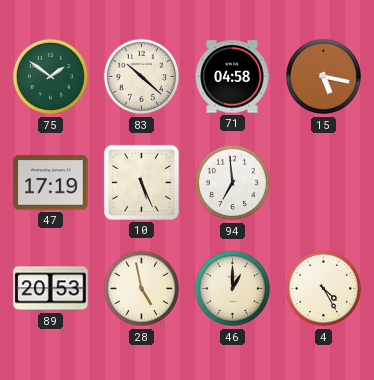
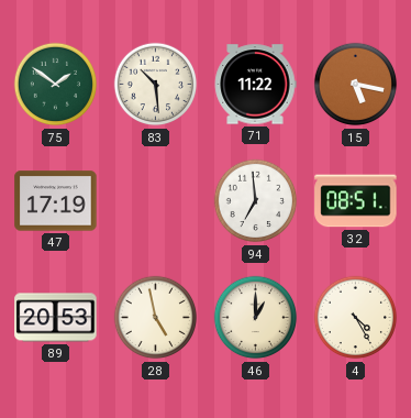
83: 10:22 -> 10:29
71: 04:58 -> 11:22
10: 5:26 -> none
32: none -> 08:51
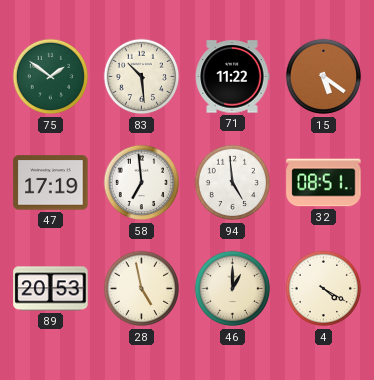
15: 5:17 -> 5:21
58: none -> 6:59
94: 6:59 -> 4:59
4: 4:25 -> 4:20
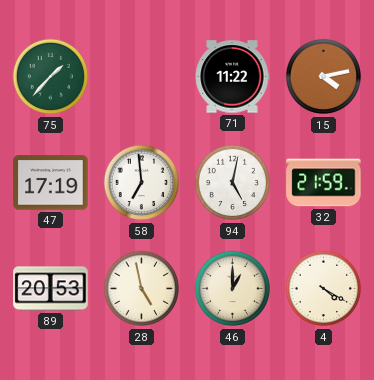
75: 1:51 -> 1:37
83: 10:29 -> none
15: 5:21 -> 4:13
94: 4:59 -> 5:02
32: 08:51 -> 21:59
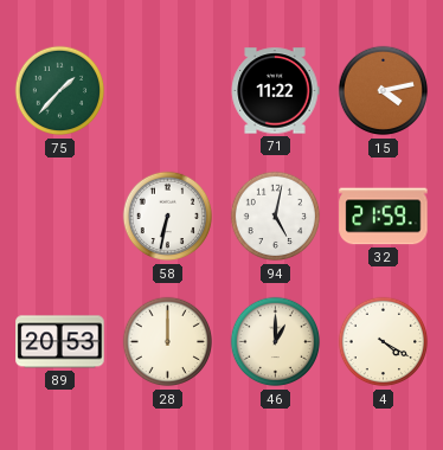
47: 17:19 -> none
58: 6:59 -> 6:32
28: 4:58 -> 12:00
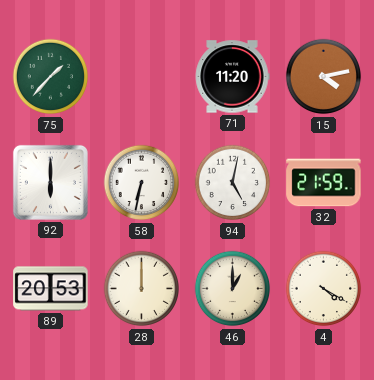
71: 11:22 -> 11:20
92: none -> 6:00
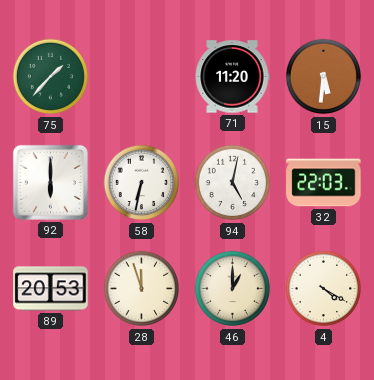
15: 4:13 -> 5:31
32: 21:59 -> 22:03
28: 12:00 -> 11:57
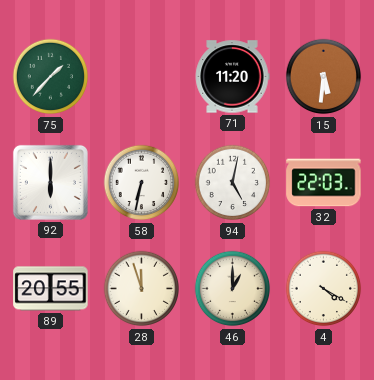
89: 20:53 -> 20:55
